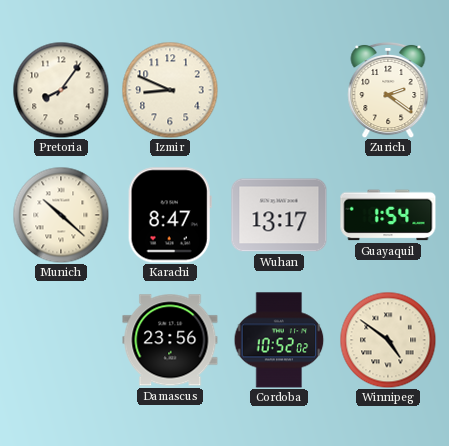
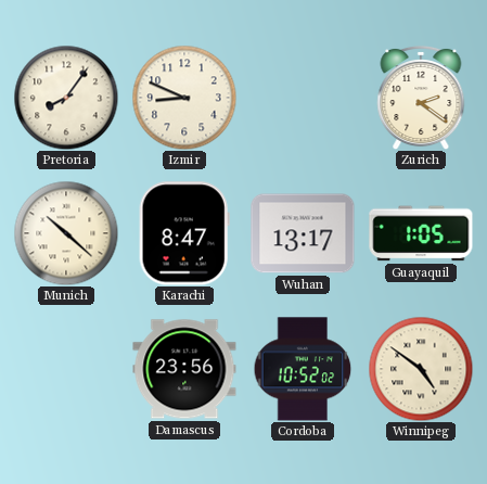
Guayaquil: 1:54 -> 1:05
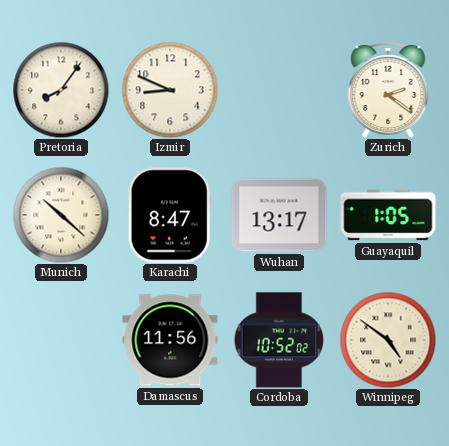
Damascus: 23:56 -> 11:56
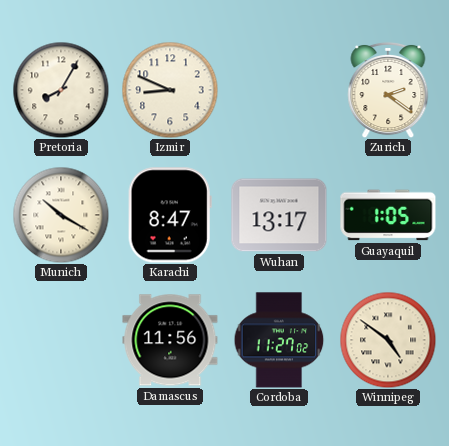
Pretoria: 8:06 -> 8:05
Munich: 10:22 -> 10:20
Cordoba: 10:52 -> 11:27
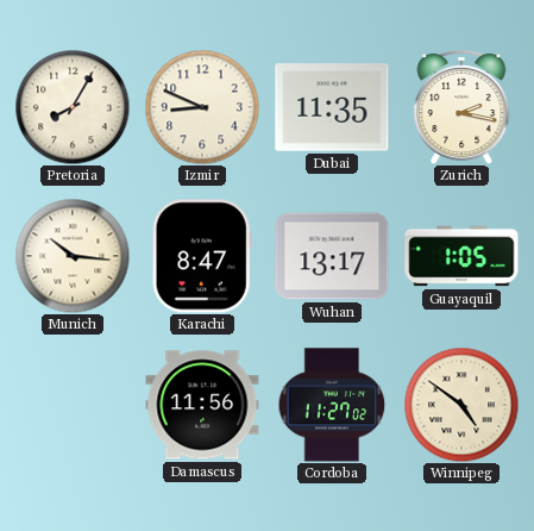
Dubai: none -> 11:35
Zurich: 2:21 -> 2:17
Munich: 10:20 -> 10:16
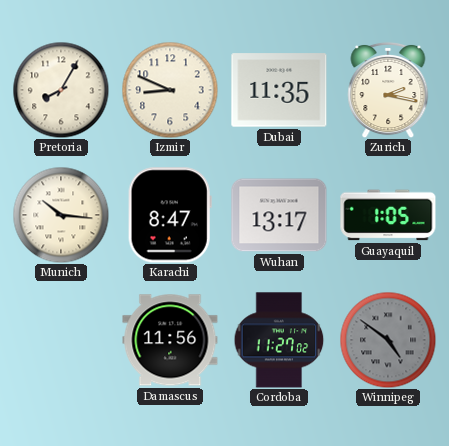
Winnipeg dial: cream -> grey
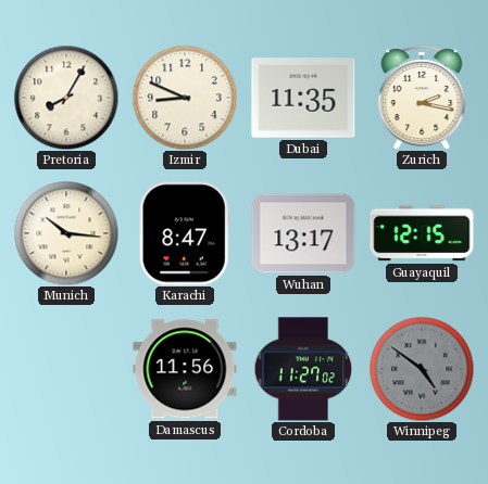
Guayaquil: 1:05 -> 12:15
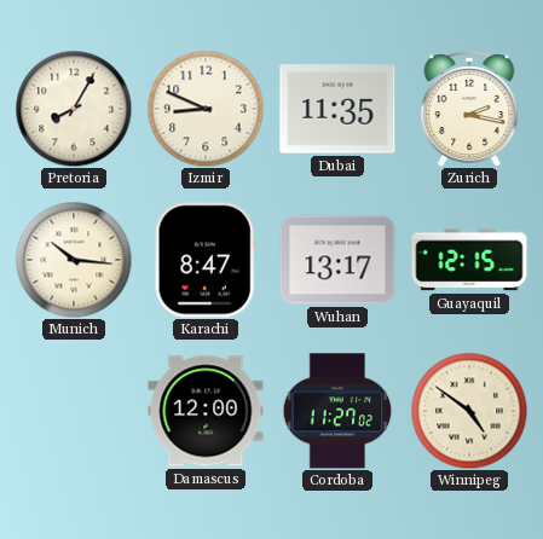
Damascus: 11:56 -> 12:00
Winnipeg dial: grey -> cream
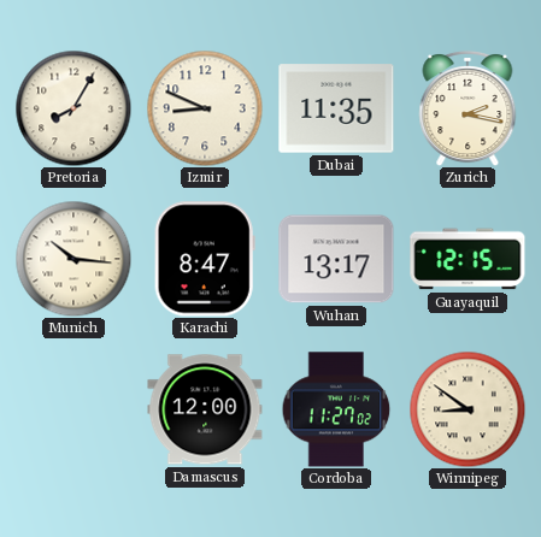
Winnipeg: 4:51 -> 8:51
